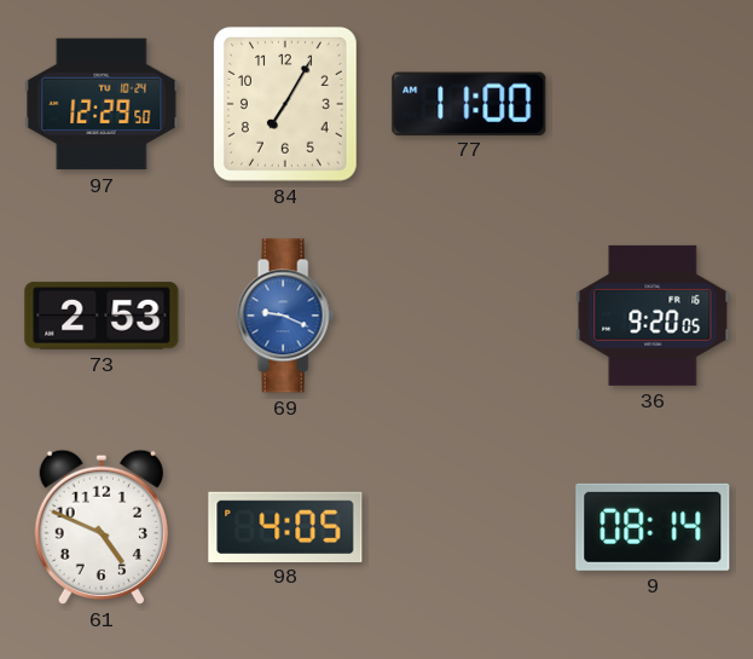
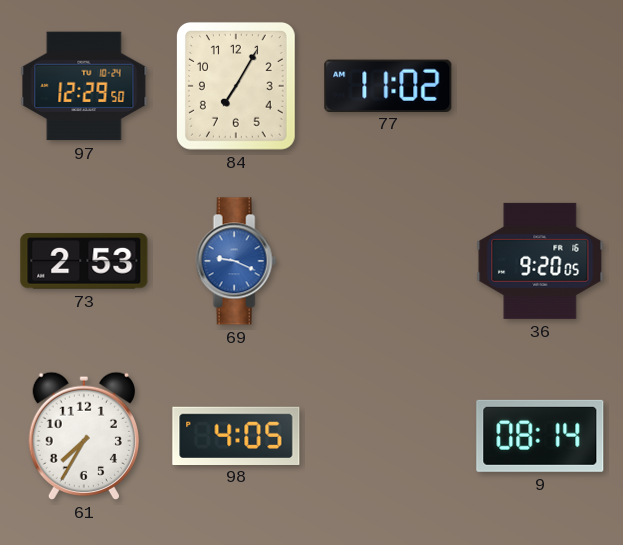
77: 11:00 -> 11:02
61: 4:49 -> 7:35
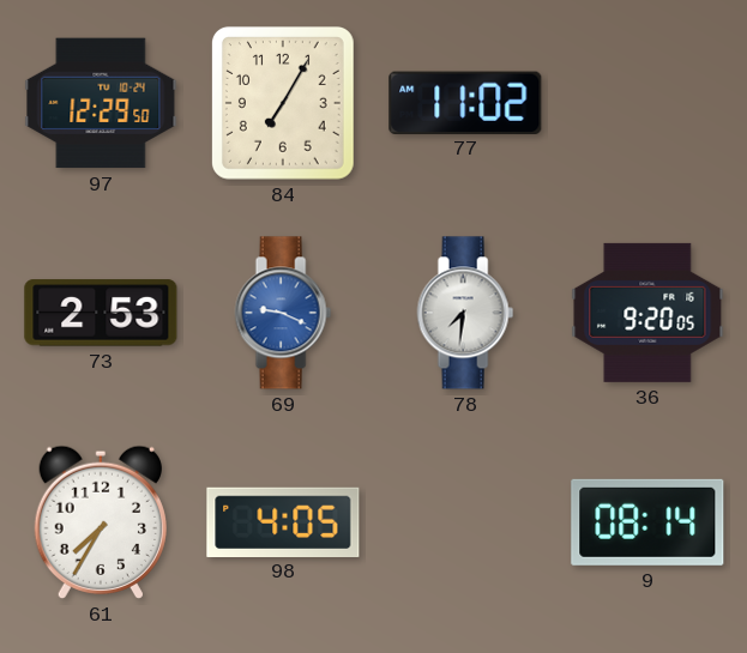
78: none -> 7:31
